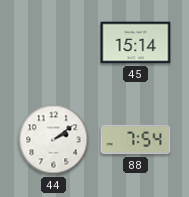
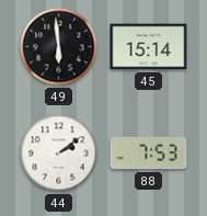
49: none -> 5:59
88: 7:54 -> 7:53
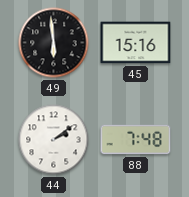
45: 15:14 -> 15:16
88: 7:53 -> 7:48
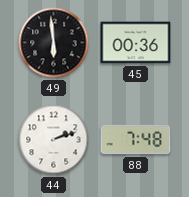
45: 15:16 -> 00:36
44: 2:09 -> 2:12
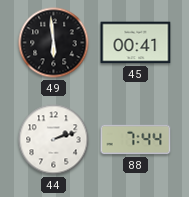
45: 00:36 -> 00:41
88: 7:48 -> 7:44
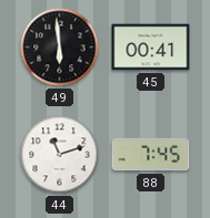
44: 2:12 -> 11:12
88: 7:44 -> 7:45
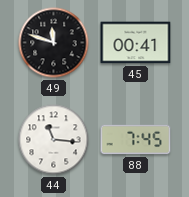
49: 5:59 -> 11:48
44: 11:12 -> 11:16
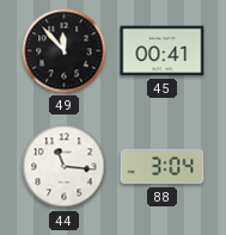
49: 11:48 -> 11:53
88: 7:45 -> 3:04
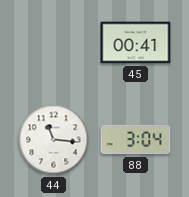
49: 11:53 -> none
